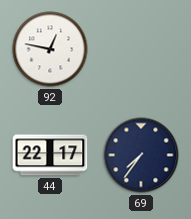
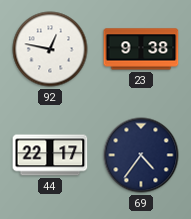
23: none -> 9:38
69: 7:36 -> 4:36
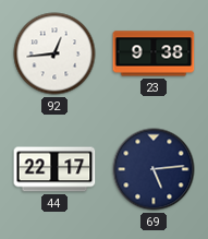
92: 12:47 -> 12:44
69: 4:36 -> 5:14
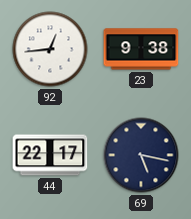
69: 5:14 -> 5:17
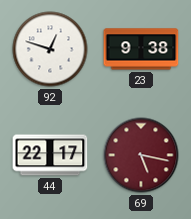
92: 12:44 -> 12:48
69 dial: navy -> burgundy
